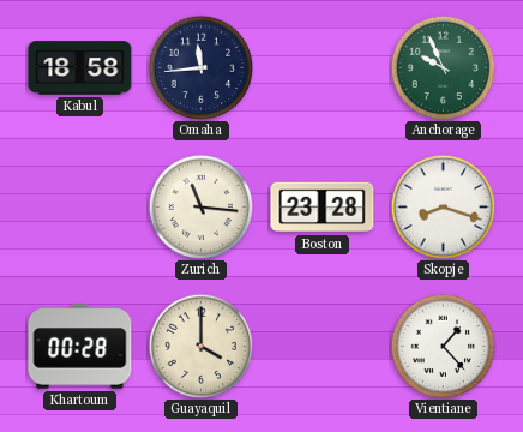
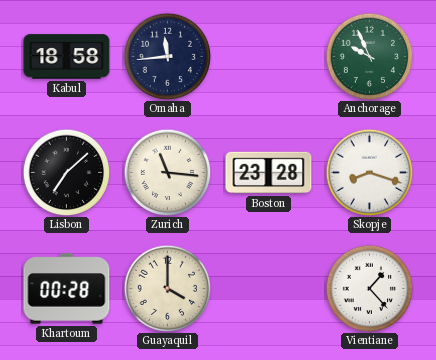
Lisbon: none -> 7:08
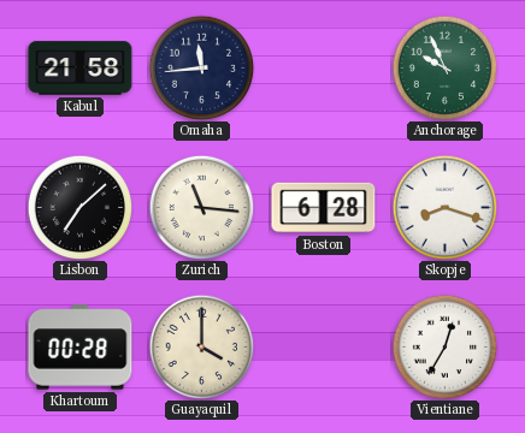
Kabul: 18:58 -> 21:58
Boston: 23:28 -> 6:28
Vientiane: 1:23 -> 12:35
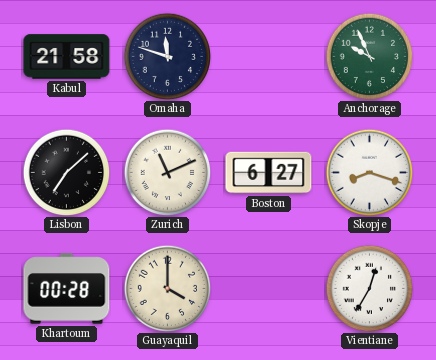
Omaha: 11:44 -> 11:48
Zurich: 11:16 -> 11:11
Boston: 6:28 -> 6:27
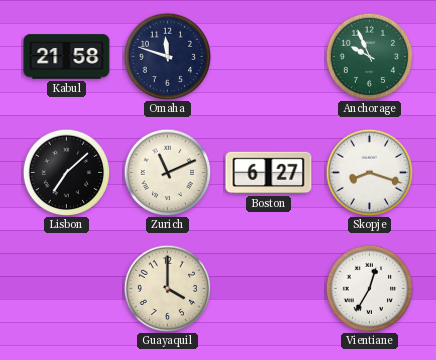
Khartoum: 00:28 -> none
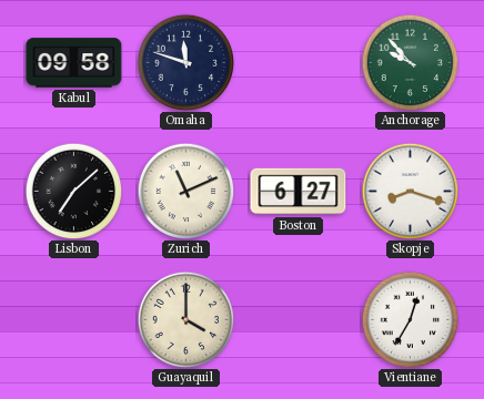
Kabul: 21:58 -> 09:58
Anchorage: 9:56 -> 9:53
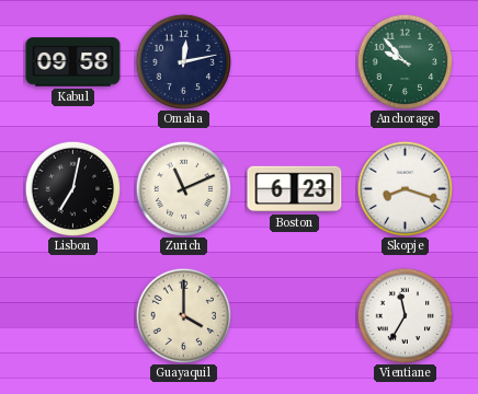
Omaha: 11:48 -> 12:13
Lisbon: 7:08 -> 7:02
Boston: 6:27 -> 6:23
Vientiane: 12:35 -> 11:35
